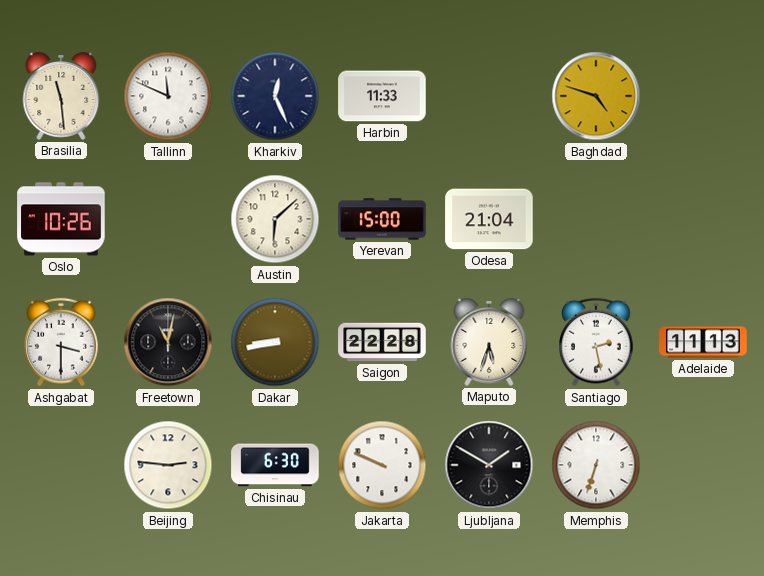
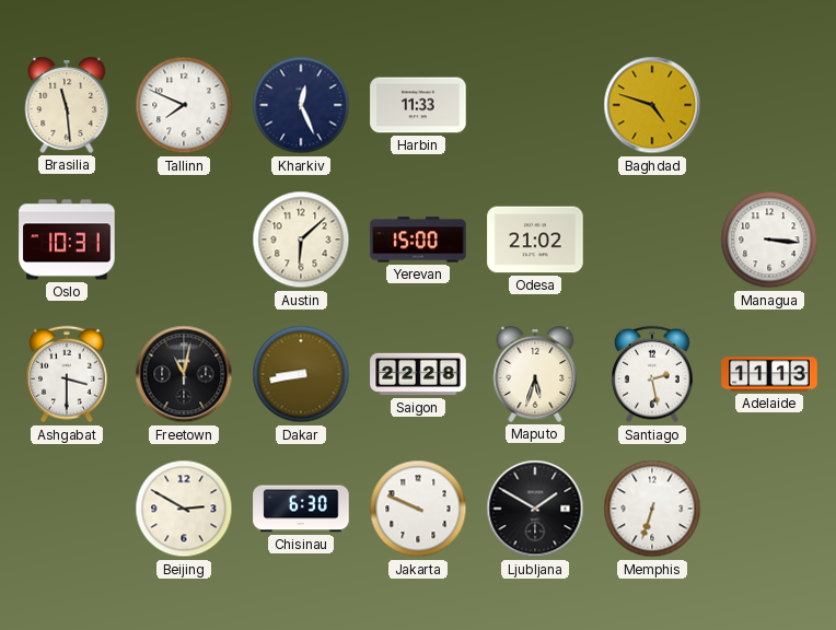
Tallinn: 11:49 -> 7:49
Oslo: 10:26 -> 10:31
Odesa: 21:04 -> 21:02
Managua: none -> 3:16
Beijing: 2:46 -> 2:50
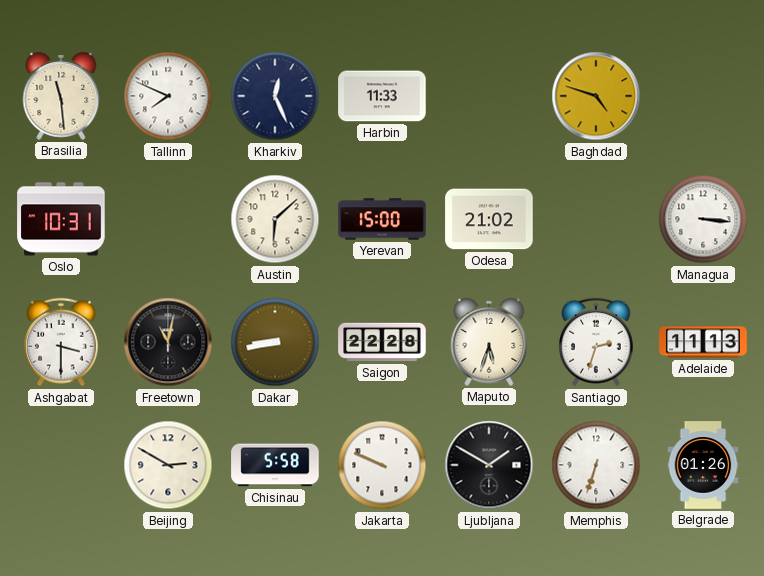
Santiago: 2:28 -> 2:33
Chisinau: 6:30 -> 5:58
Belgrade: none -> 01:26
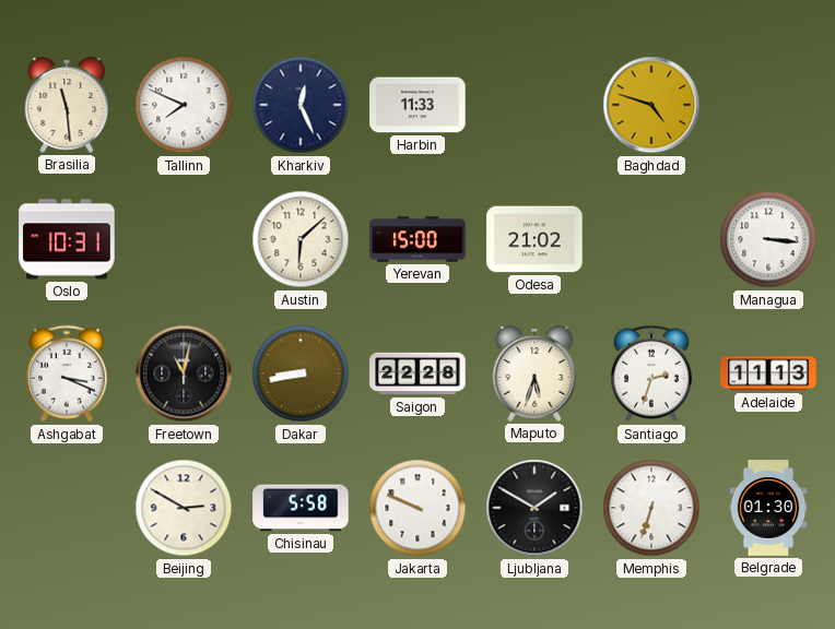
Ashgabat: 3:30 -> 3:19
Belgrade: 01:26 -> 01:30
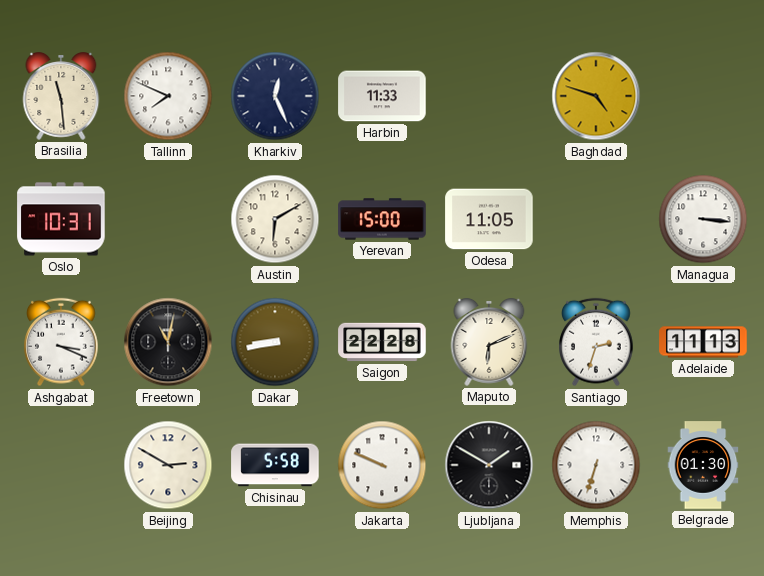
Austin: 6:08 -> 6:10
Odesa: 21:02 -> 11:05
Maputo: 5:33 -> 6:11
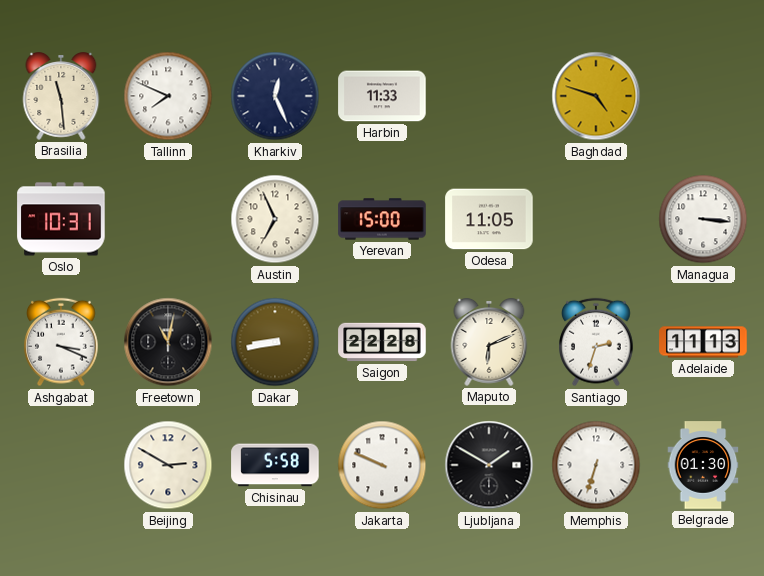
Austin: 6:10 -> 6:56
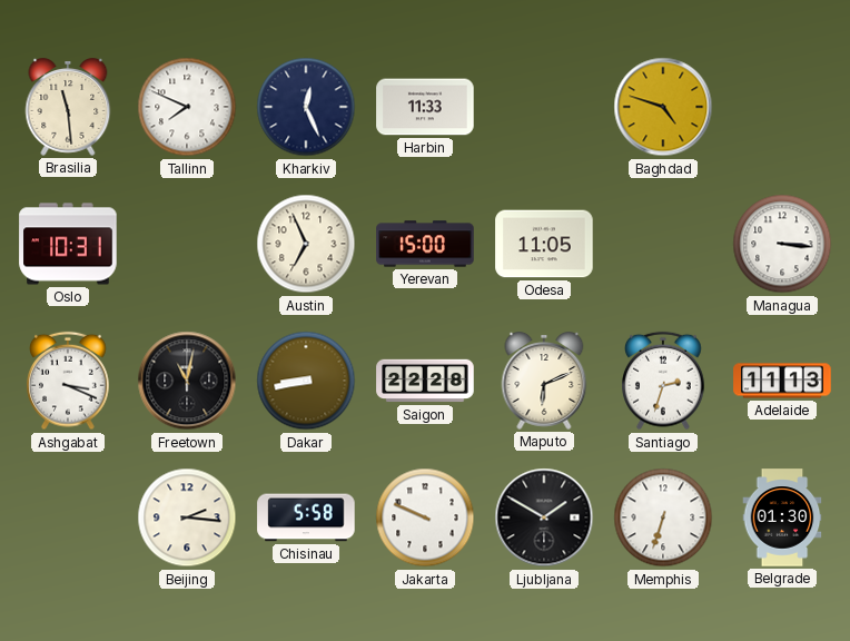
Beijing: 2:50 -> 2:16
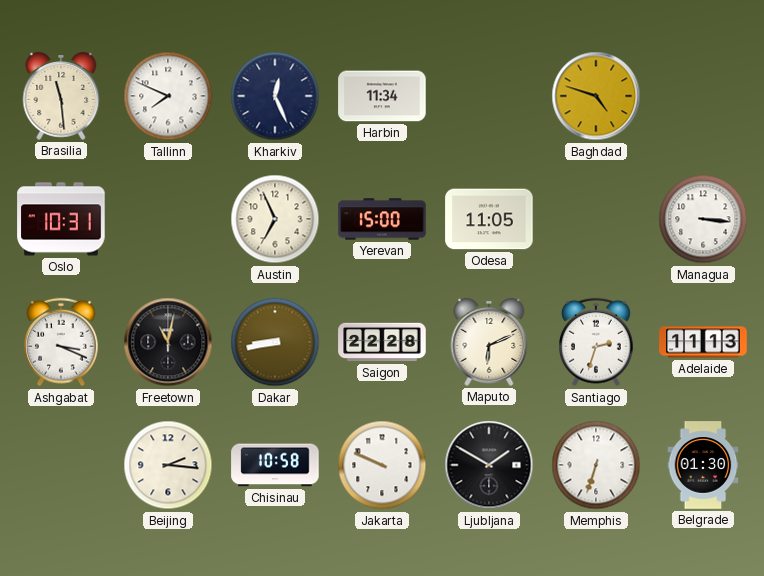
Harbin: 11:33 -> 11:34
Chisinau: 5:58 -> 10:58
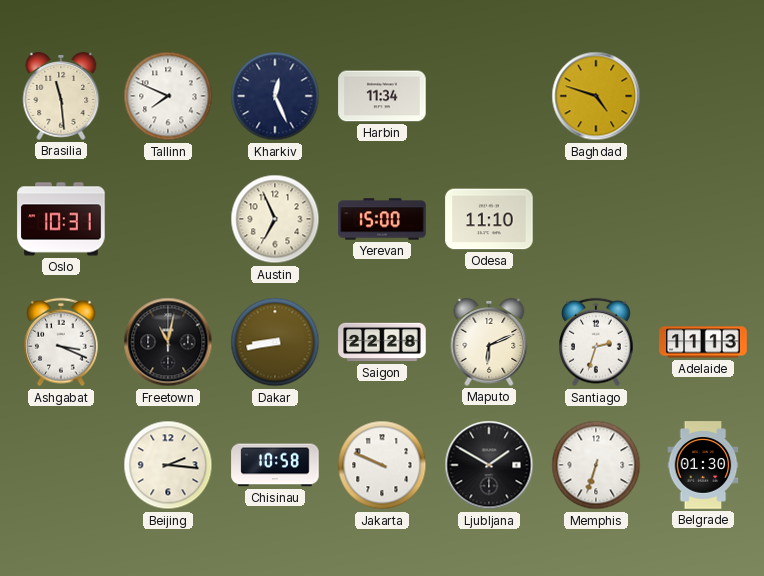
Odesa: 11:05 -> 11:10
Managua: 3:16 -> none
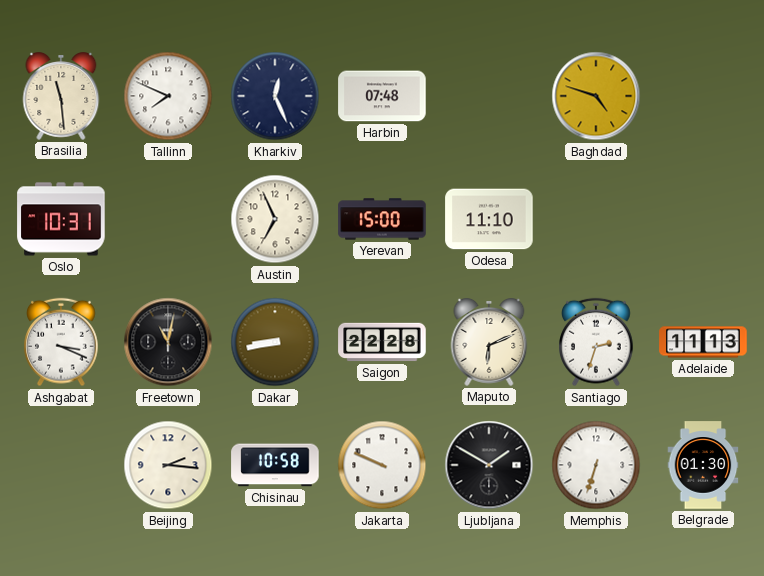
Harbin: 11:34 -> 07:48
